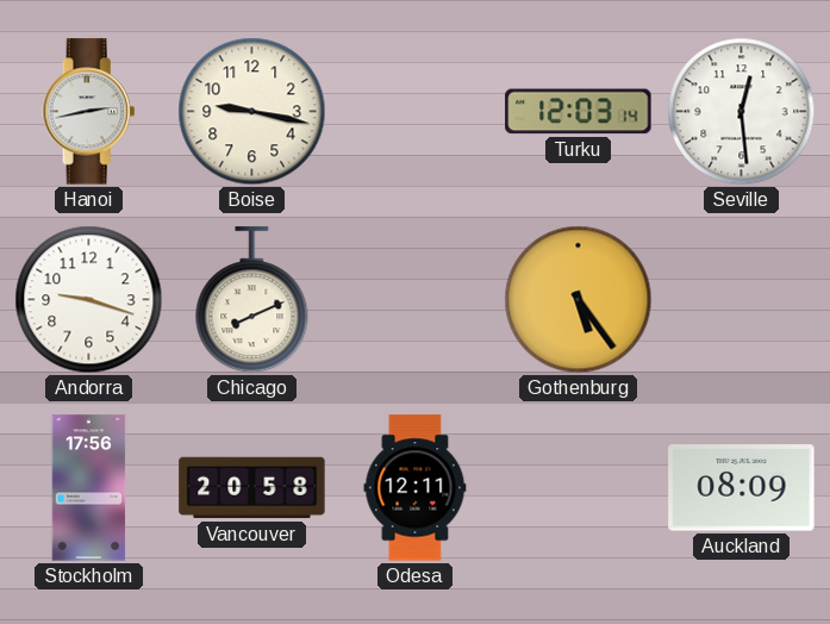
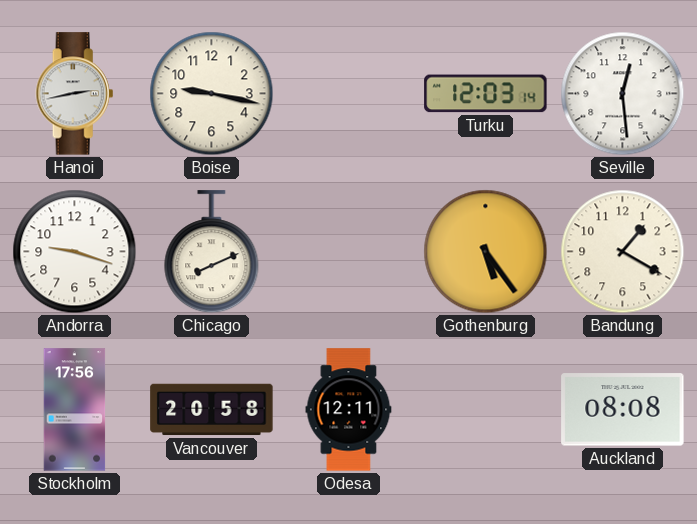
Bandung: none -> 1:20
Auckland: 08:09 -> 08:08
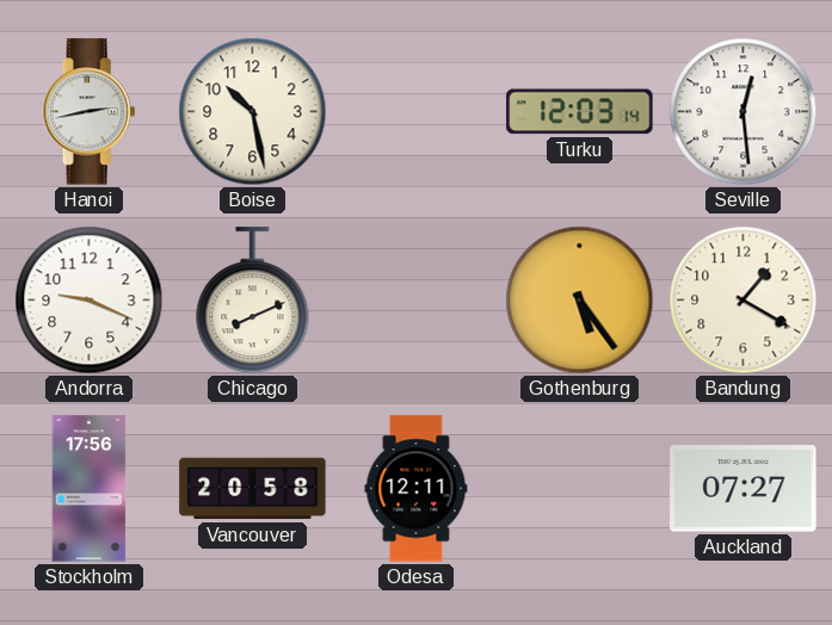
Boise: 9:17 -> 10:28
Andorra: 9:18 -> 9:19
Auckland: 08:08 -> 07:27
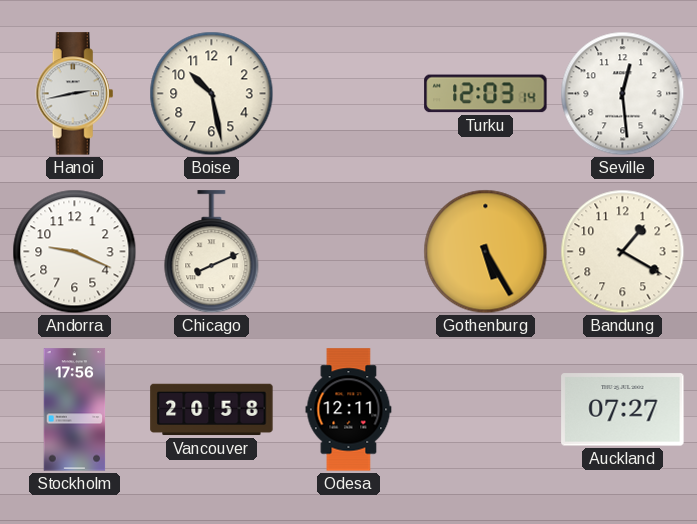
Gothenburg: 5:24 -> 5:25
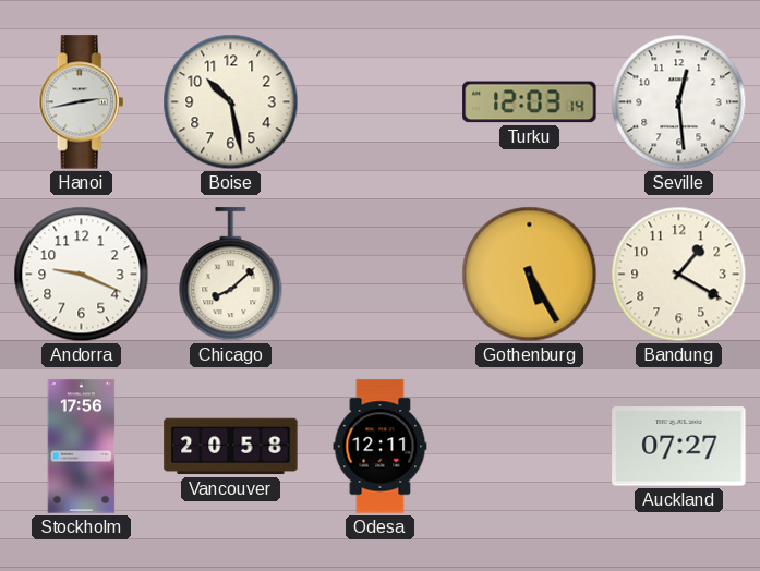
Chicago: 8:11 -> 8:08
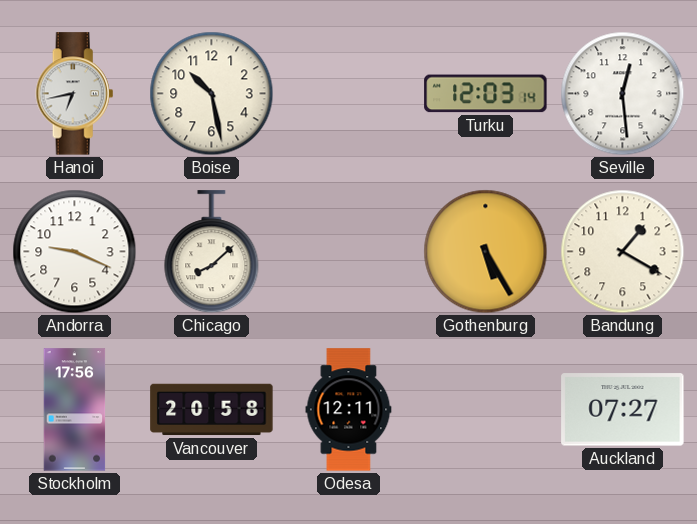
Hanoi: 2:43 -> 6:43
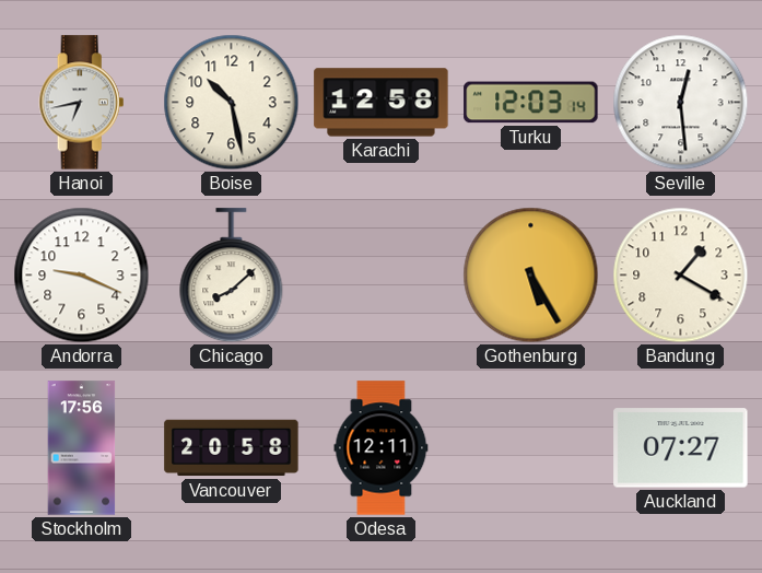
Karachi: none -> 12:58
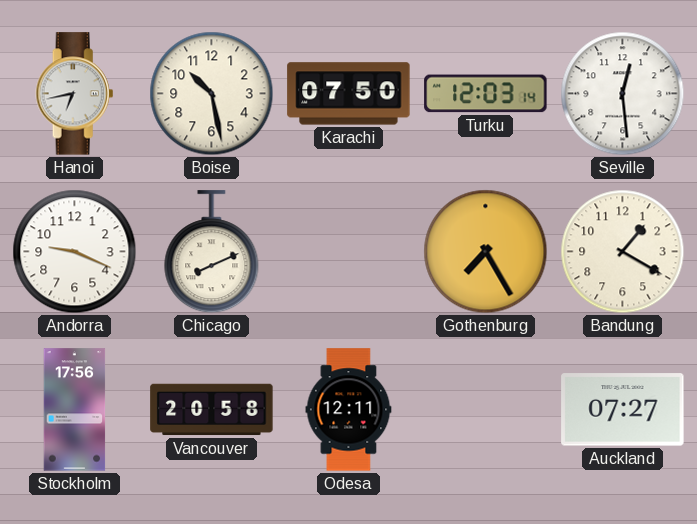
Karachi: 12:58 -> 07:50
Chicago: 8:08 -> 8:11
Gothenburg: 5:25 -> 7:25
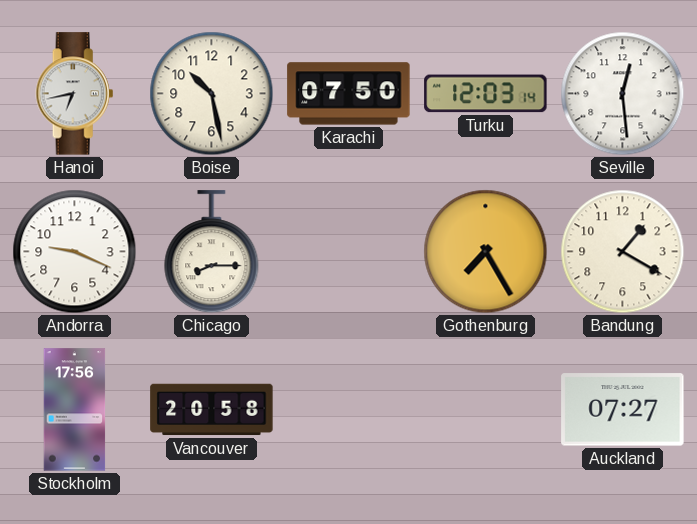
Chicago: 8:11 -> 8:15
Odesa: 12:11 -> none
